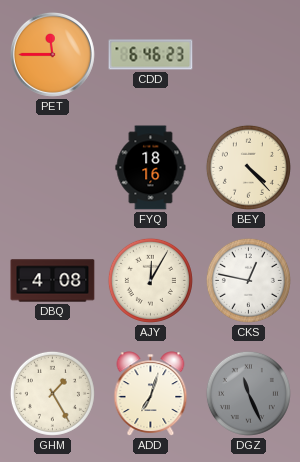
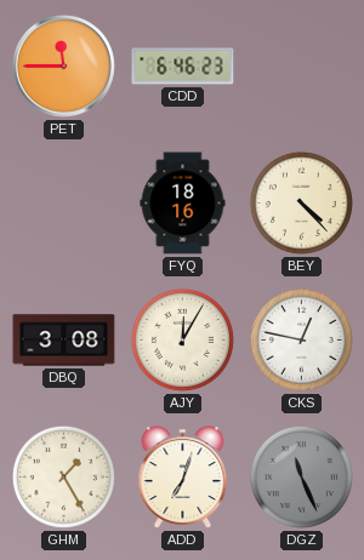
DBQ: 4:08 -> 3:08
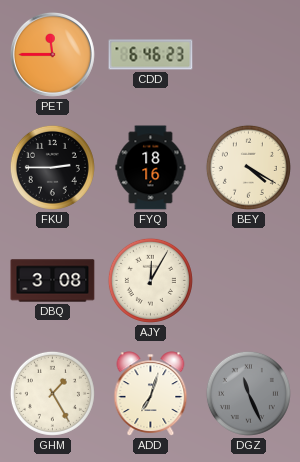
FKU: none -> 2:45
BEY: 4:23 -> 4:20
CKS: 12:47 -> none
